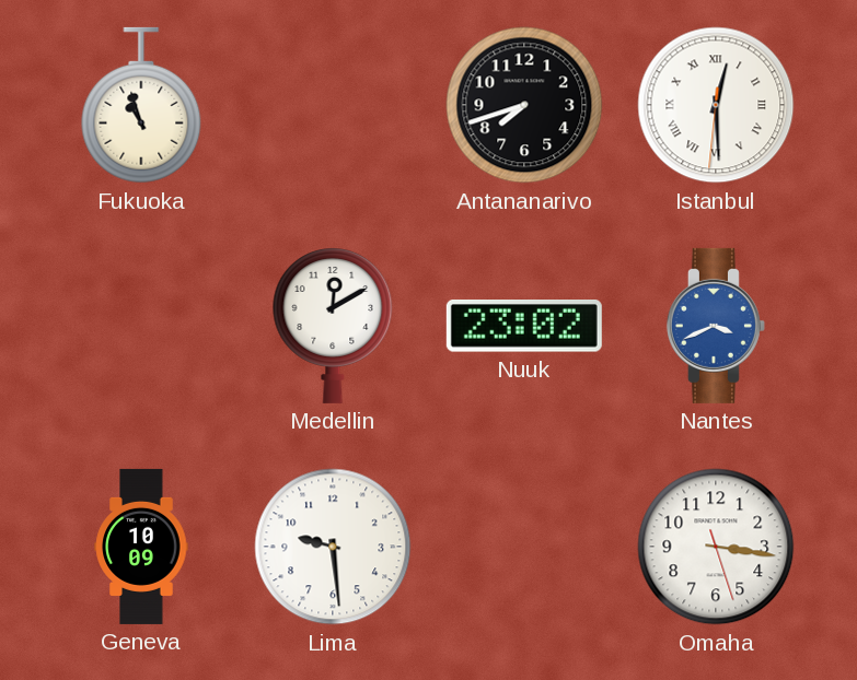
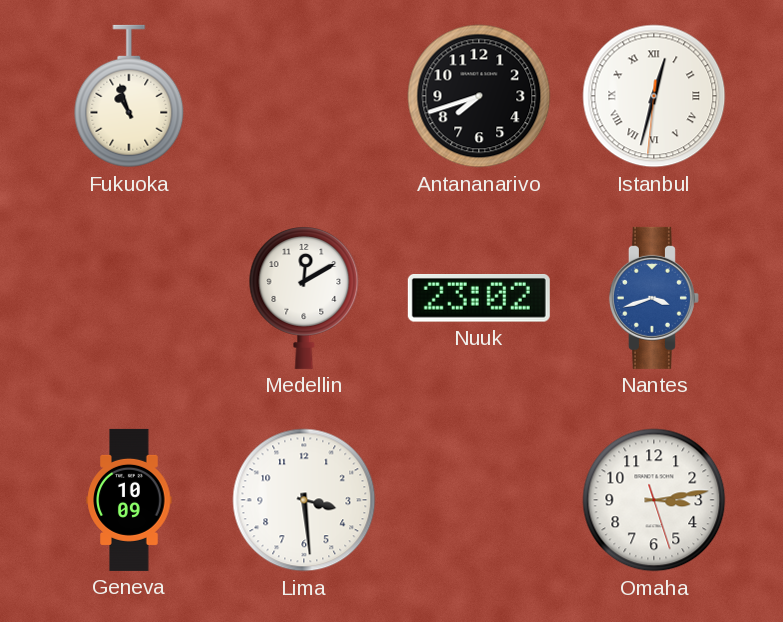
Istanbul: 12:29 -> 12:32
Nantes: 3:41 -> 3:42
Lima: 9:29 -> 3:29
Omaha: 3:16 -> 3:13
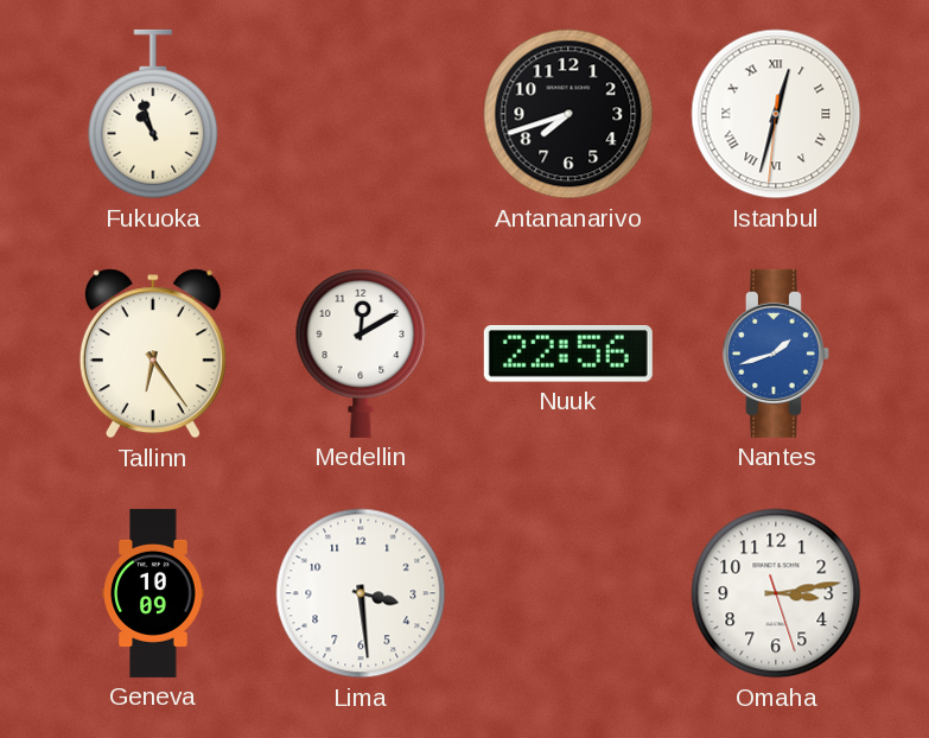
Tallinn: none -> 6:24
Nuuk: 23:02 -> 22:56
Nantes: 3:42 -> 1:42
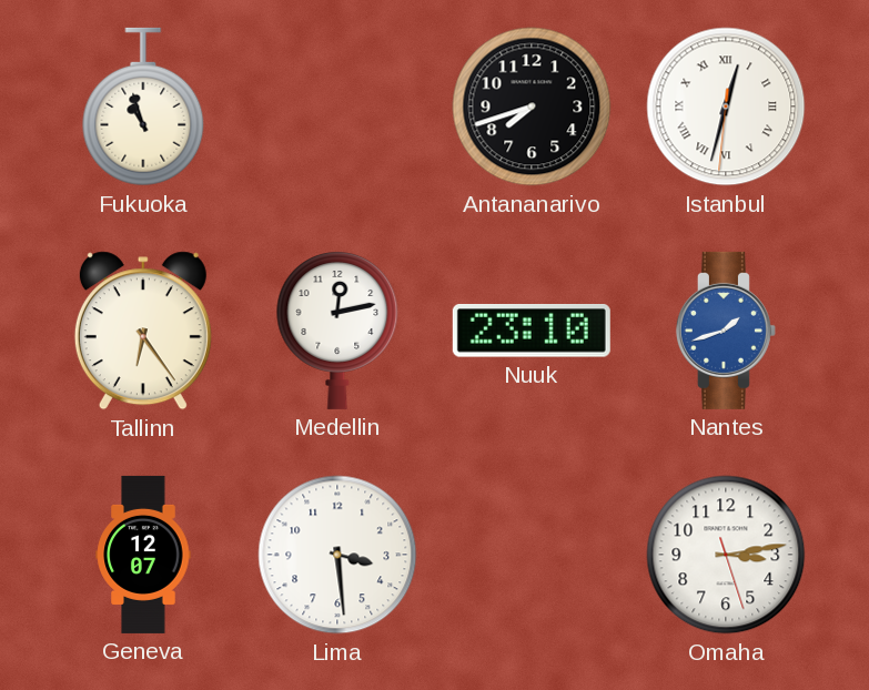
Medellin: 12:10 -> 12:13
Nuuk: 22:56 -> 23:10
Geneva: 10:09 -> 12:07
